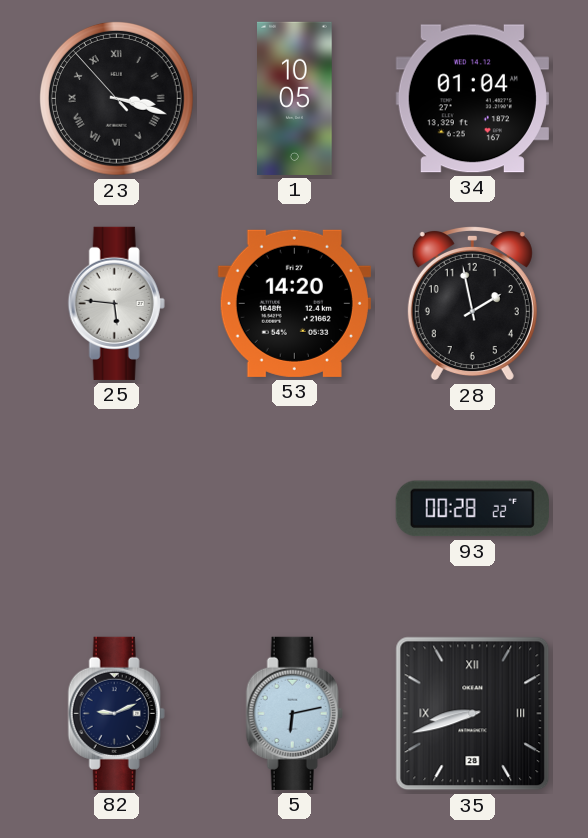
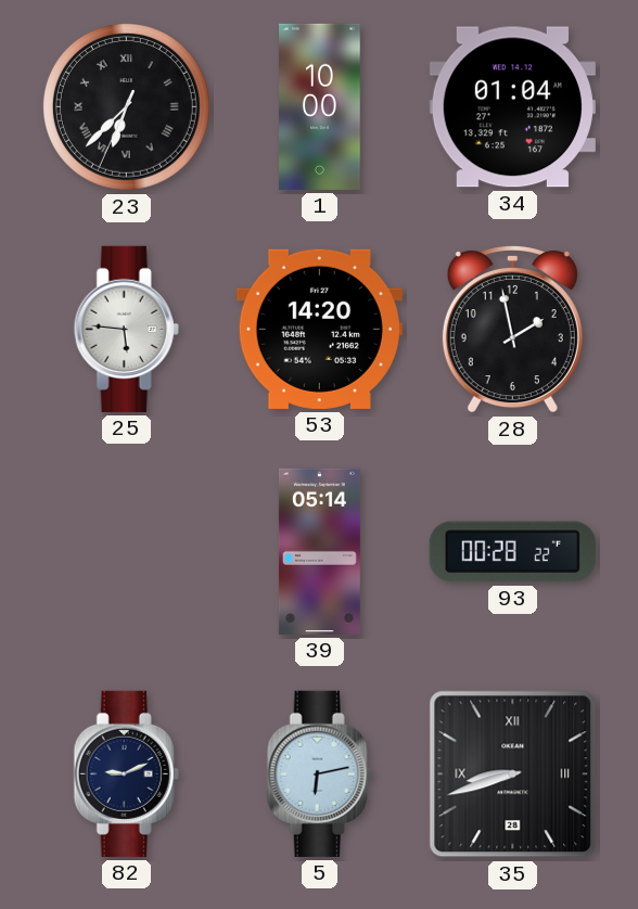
23: 3:17 -> 6:37
1: 10:05 -> 10:00
39: none -> 05:14
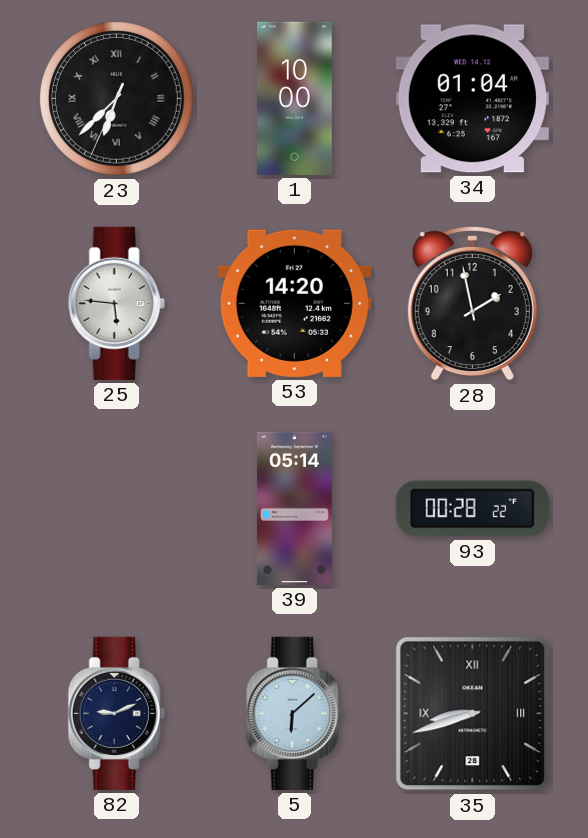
5: 6:13 -> 6:08
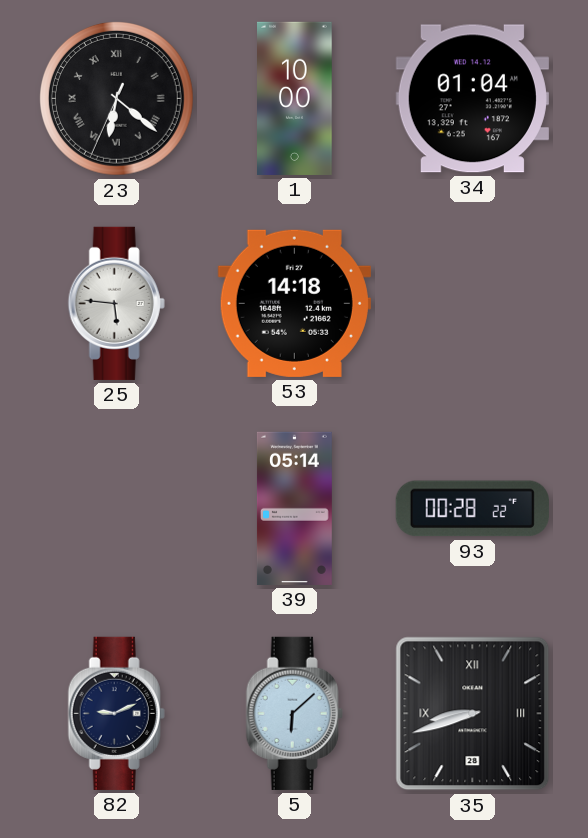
23: 6:37 -> 6:21
53: 14:20 -> 14:18
28: 1:58 -> none
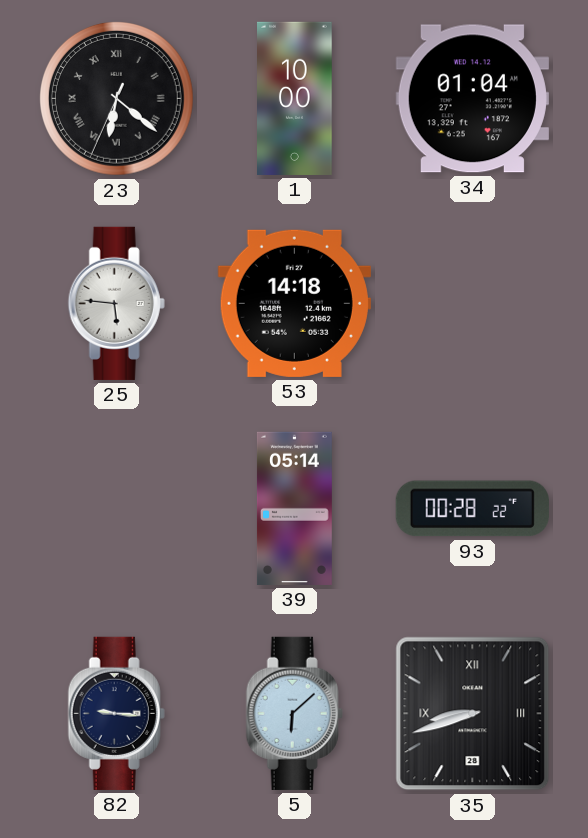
82: 9:11 -> 9:16
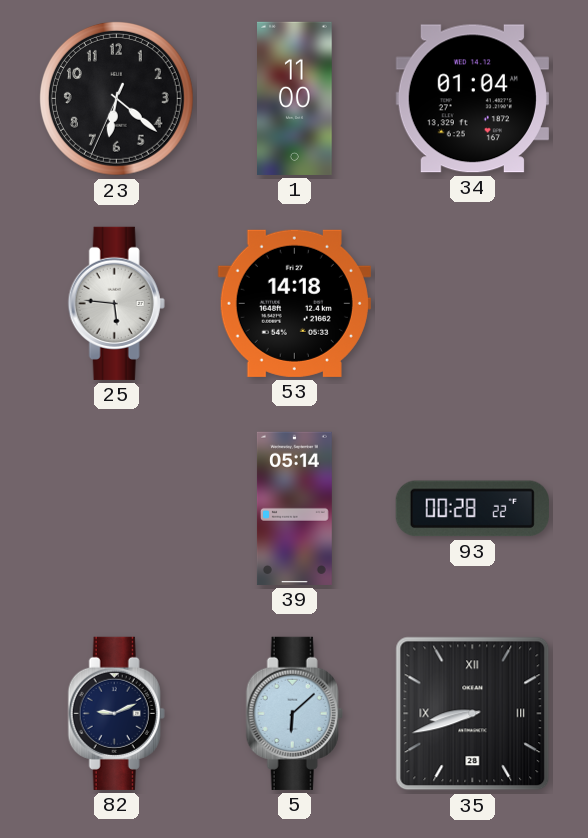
23 numerals: Roman -> Arabic
1: 10:00 -> 11:00
82: 9:16 -> 9:11
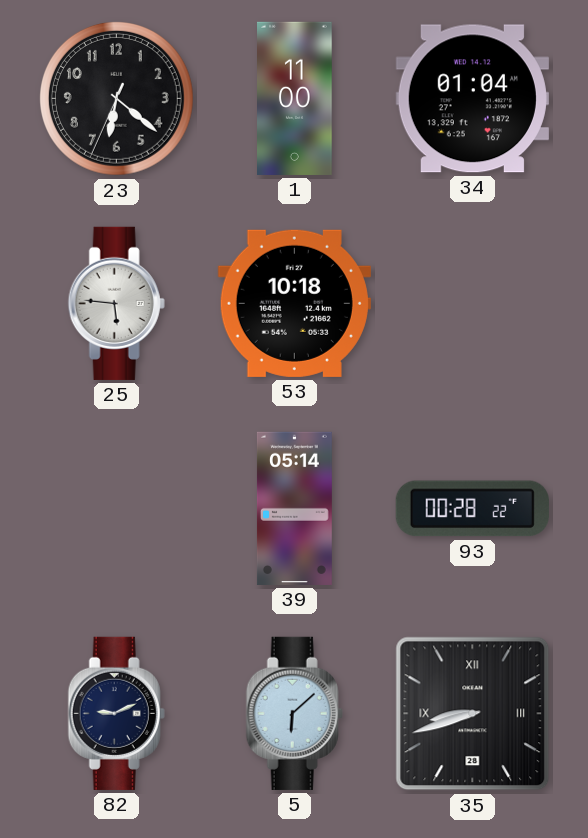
53: 14:18 -> 10:18
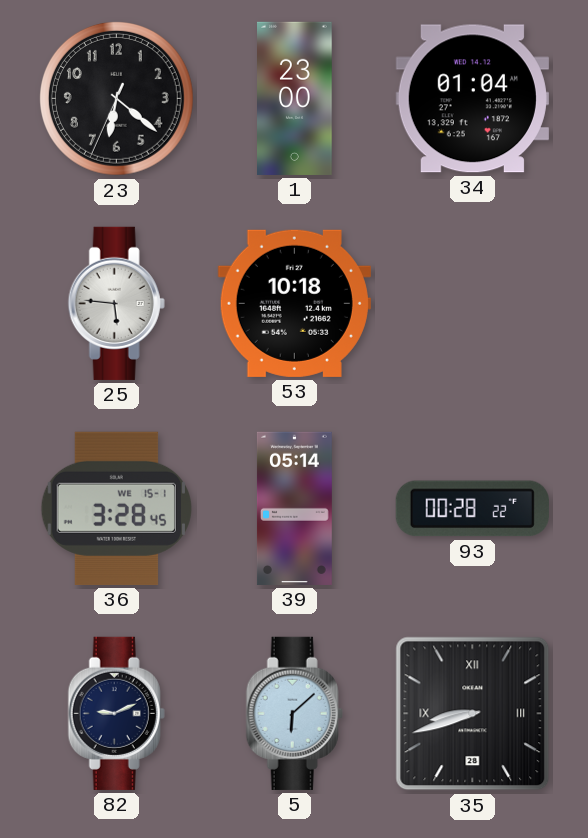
1: 11:00 -> 23:00
36: none -> 3:28
